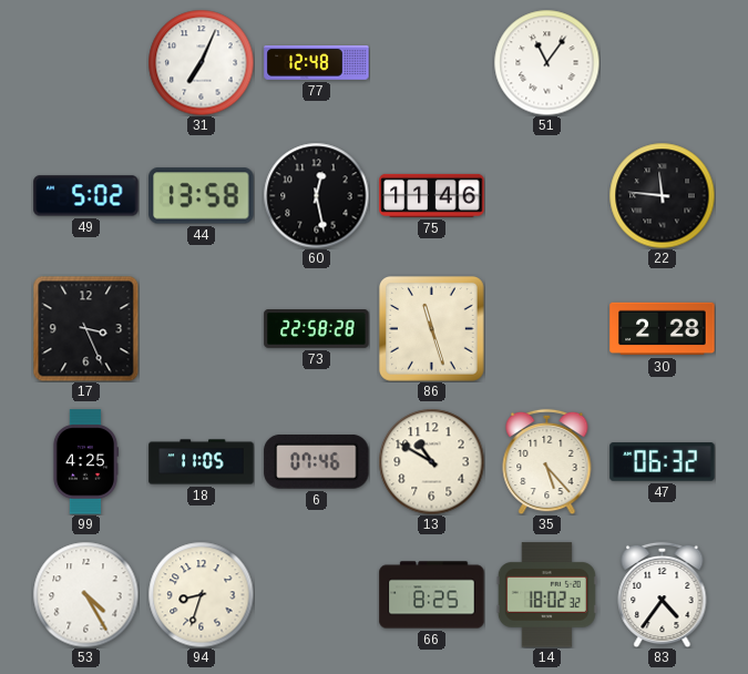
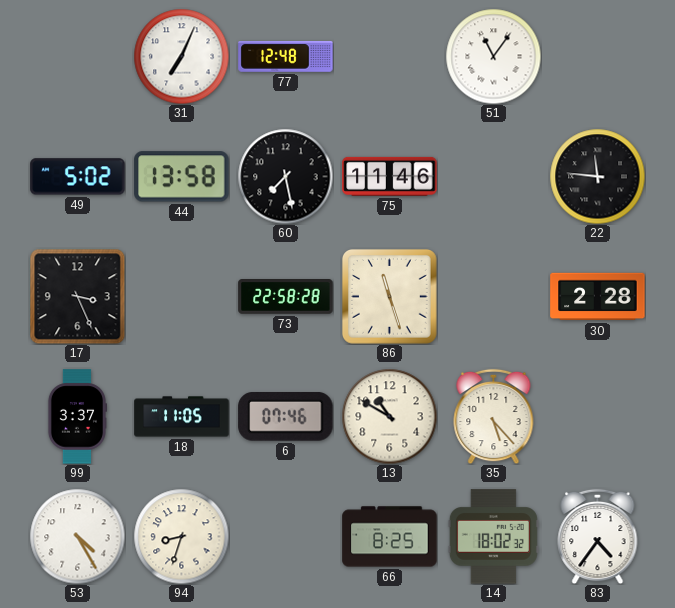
60: 12:28 -> 7:28
99: 4:25 -> 3:37
47: 06:32 -> none
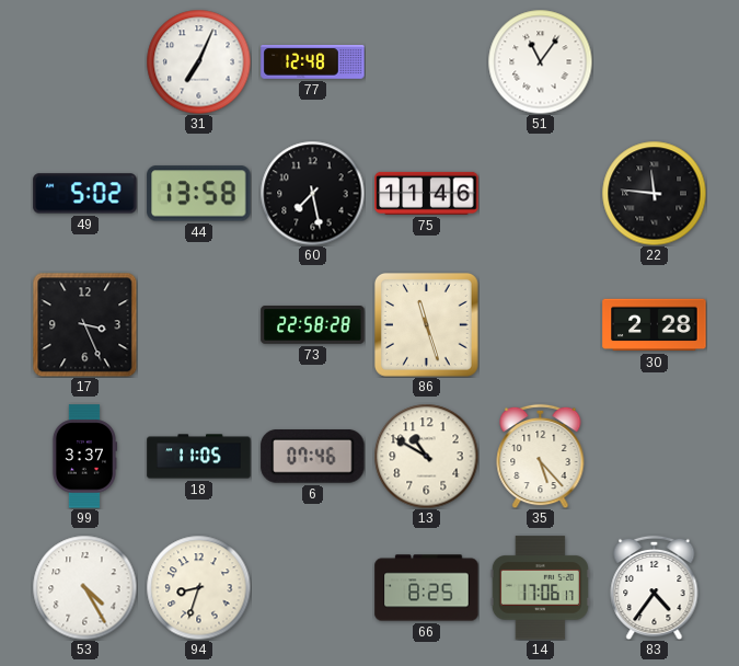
14: 18:02 -> 17:06
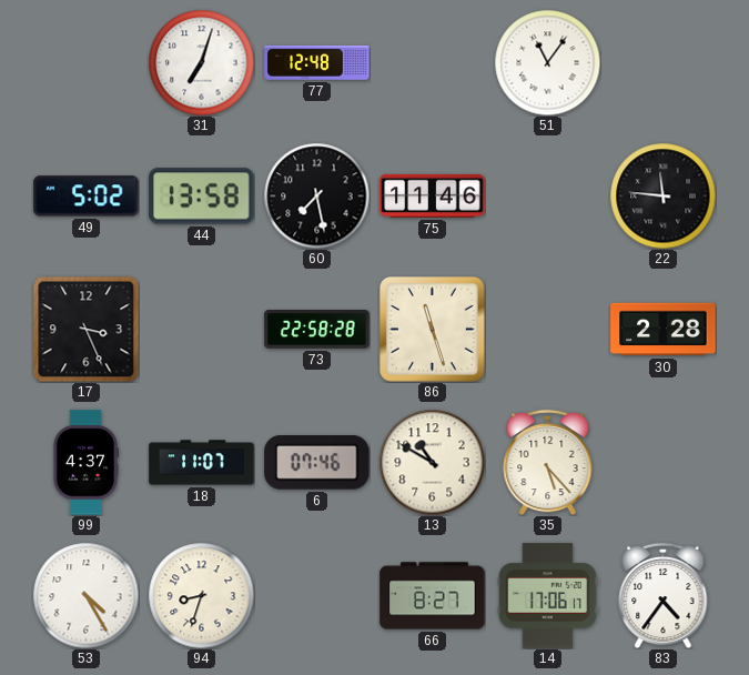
31: 7:04 -> 7:03
99: 3:37 -> 4:37
18: 11:05 -> 11:07
66: 8:25 -> 8:27
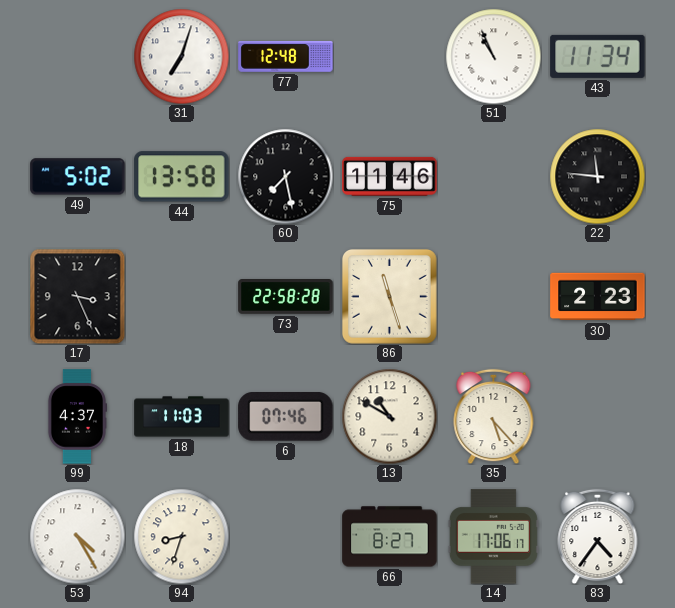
51: 11:06 -> 10:56
43: none -> 11:34
30: 2:28 -> 2:23
18: 11:07 -> 11:03
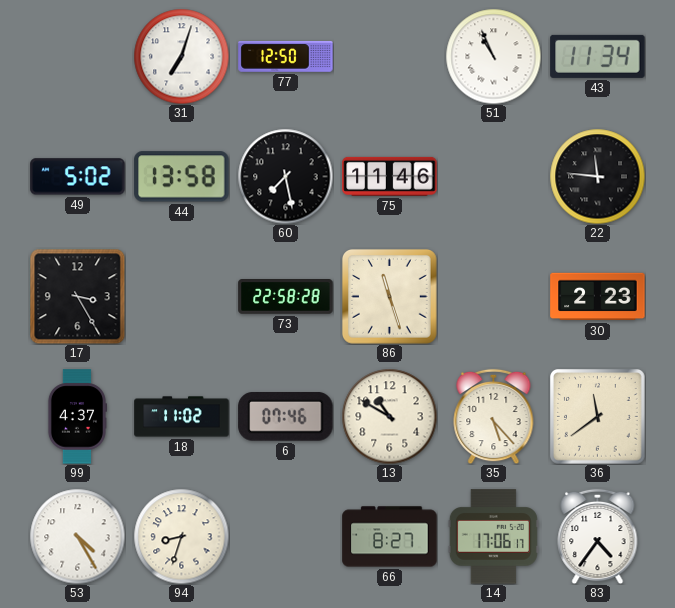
77: 12:48 -> 12:50
17: 3:26 -> 3:25
18: 11:03 -> 11:02
36: none -> 11:39
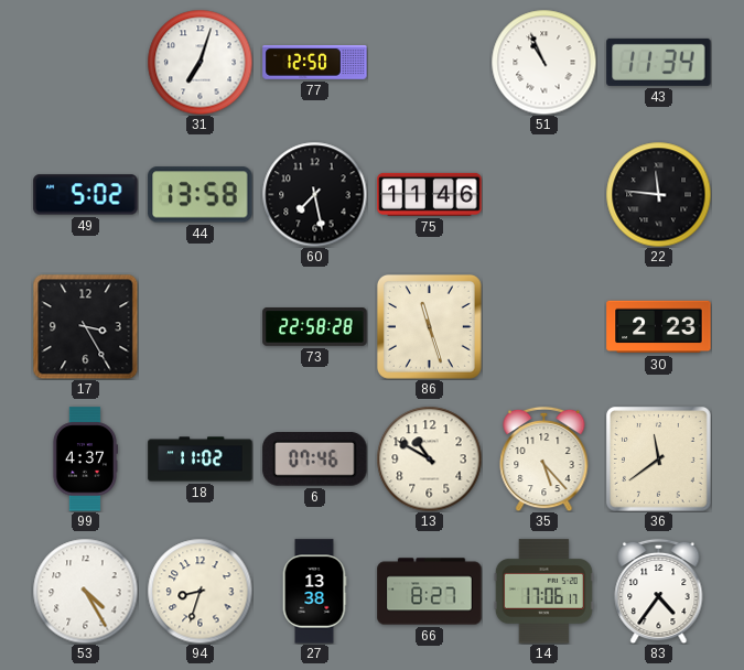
27: none -> 13:38
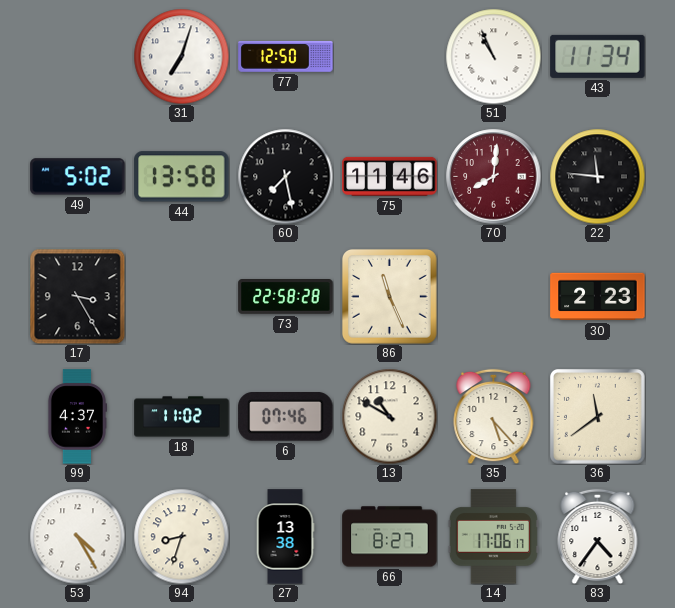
70: none -> 8:01
86: 11:27 -> 11:26
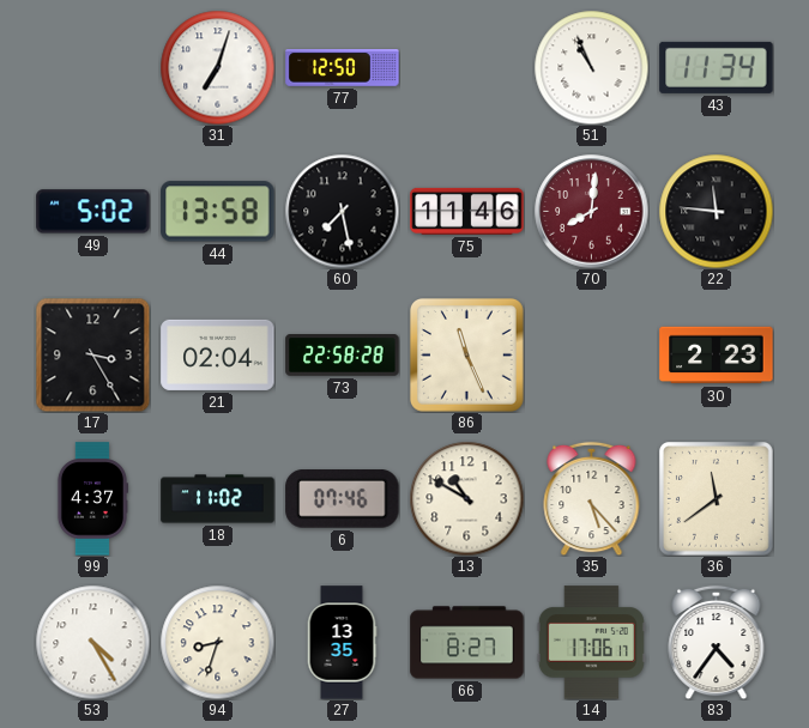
21: none -> 02:04
27: 13:38 -> 13:35
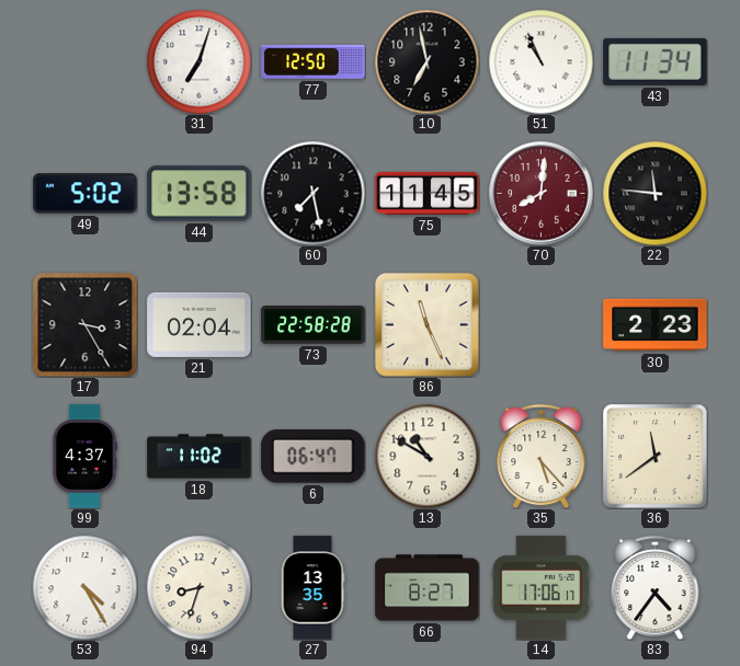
10: none -> 6:58
75: 11:46 -> 11:45
6: 07:46 -> 06:47
